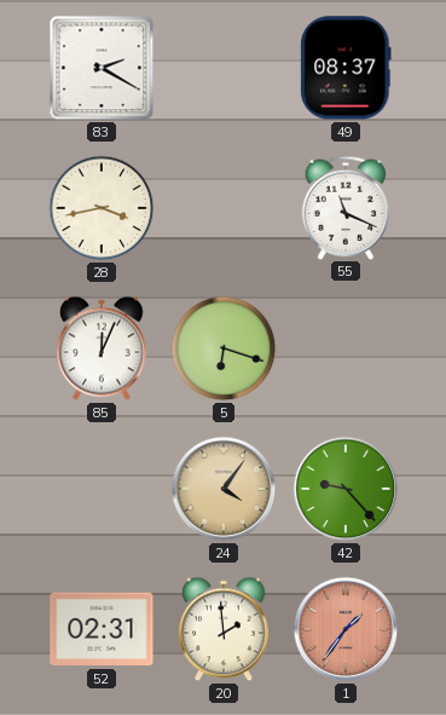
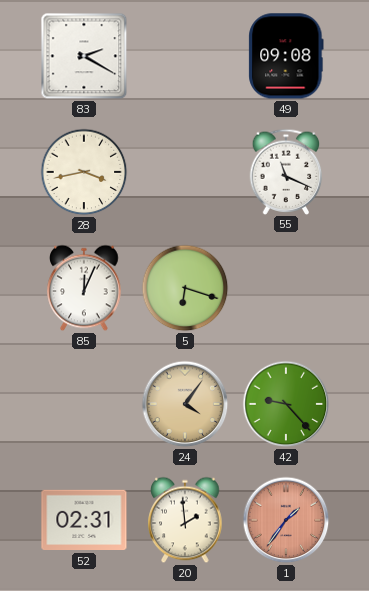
49: 08:37 -> 09:08
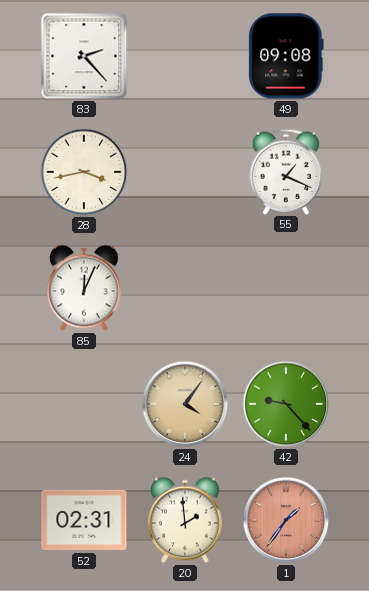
83: 2:20 -> 2:23
55: 11:19 -> 1:19
5: 6:18 -> none
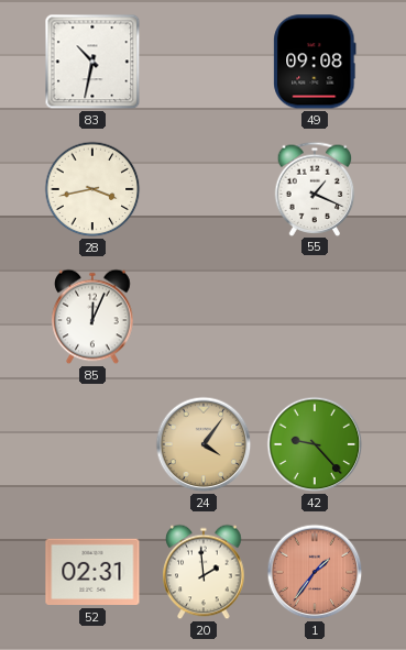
83: 2:23 -> 10:32
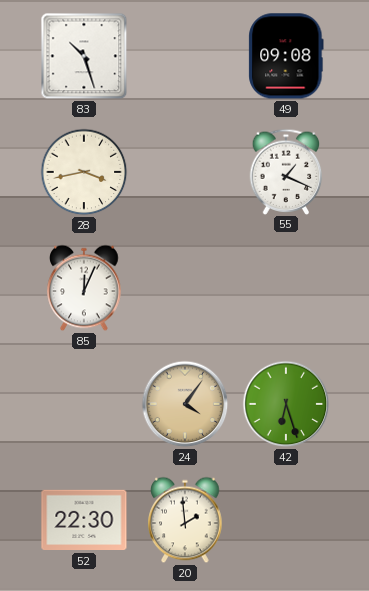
83: 10:32 -> 10:27
42: 9:23 -> 6:27
52: 02:31 -> 22:30
1: 1:36 -> none
